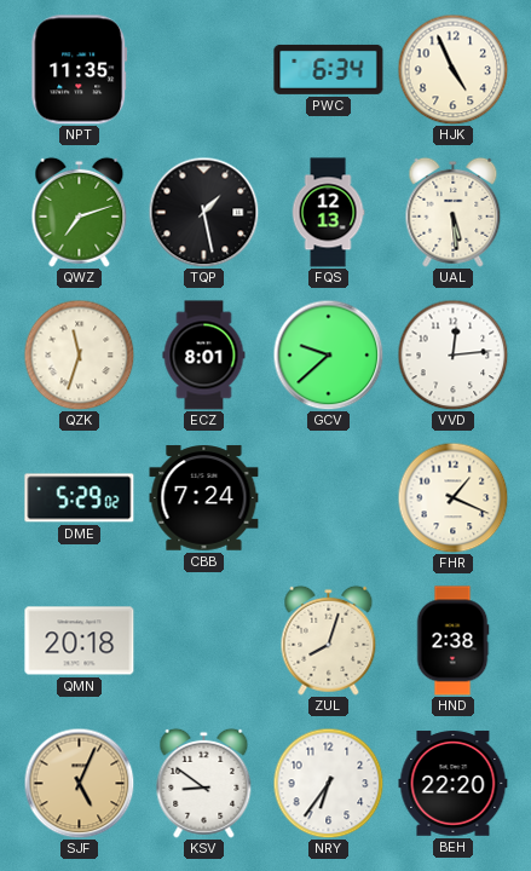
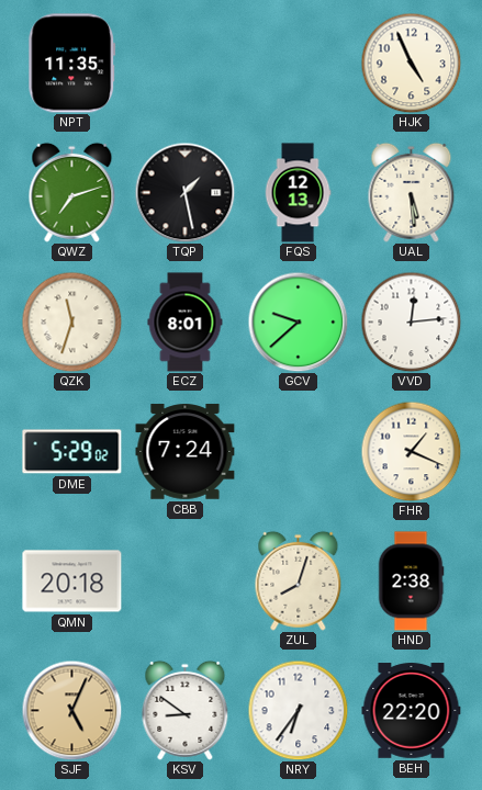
PWC: 6:34 -> none
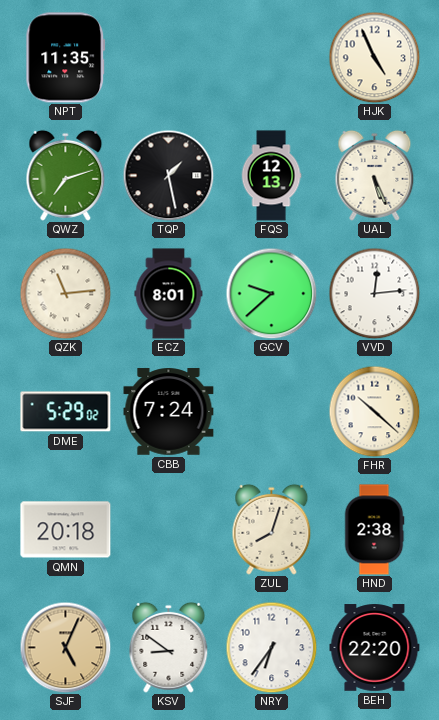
UAL: 5:29 -> 5:26
QZK: 11:33 -> 11:14
FHR: 1:19 -> 10:22
